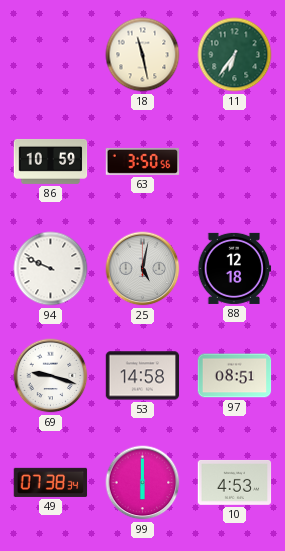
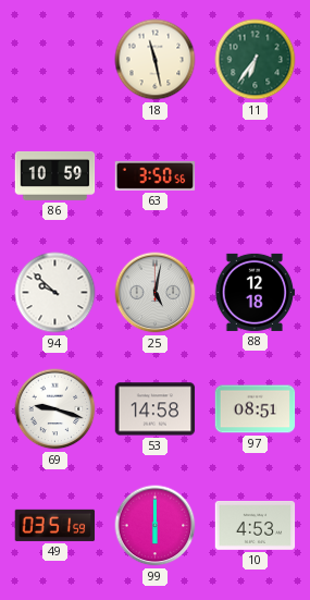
94: 9:49 -> 9:52
49: 07:38 -> 03:51
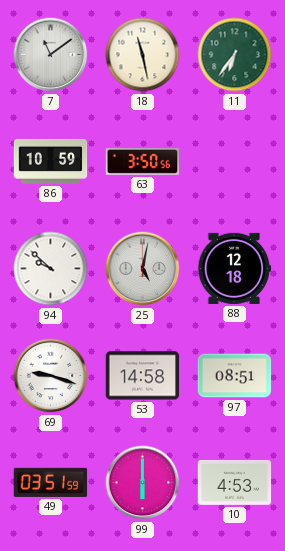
7: none -> 11:09
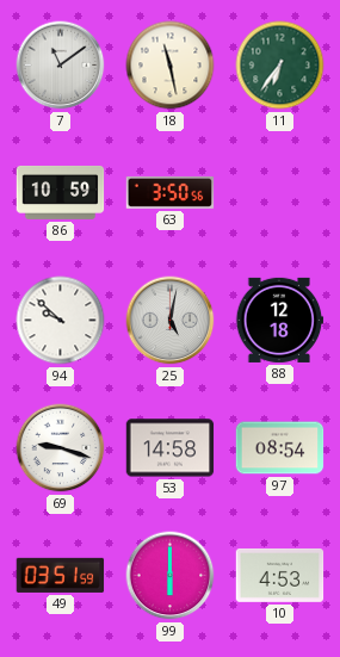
97: 08:51 -> 08:54
